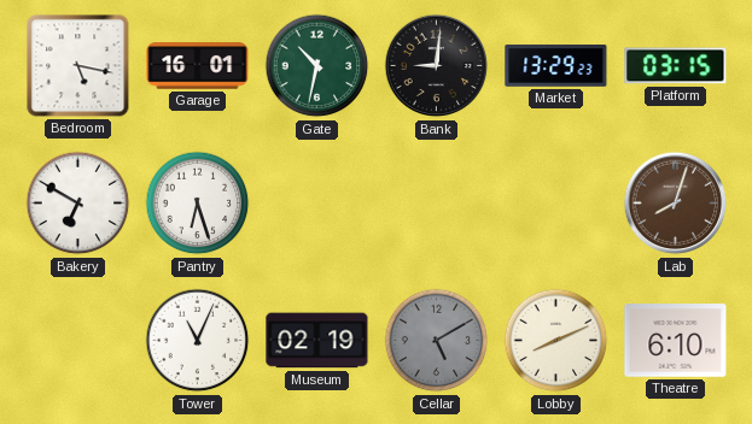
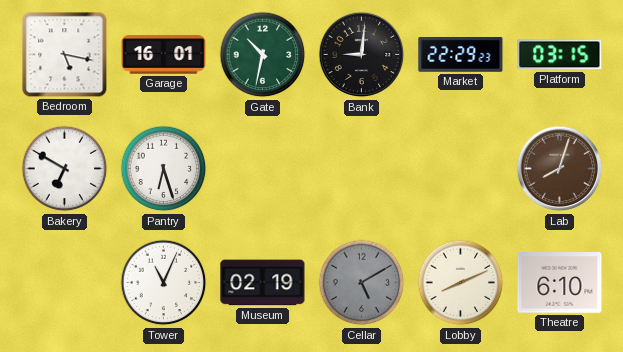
Market: 13:29 -> 22:29
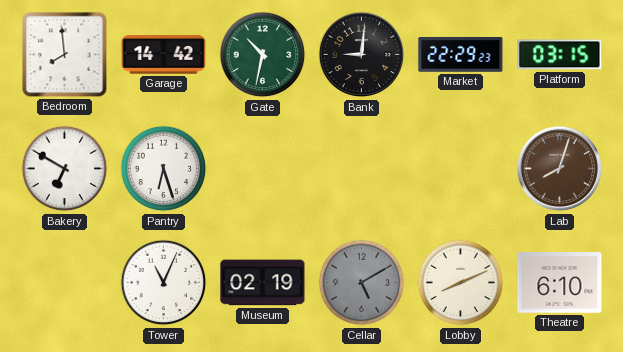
Bedroom: 5:17 -> 7:59
Garage: 16:01 -> 14:42
